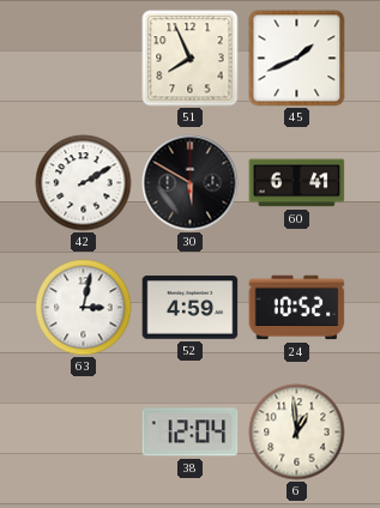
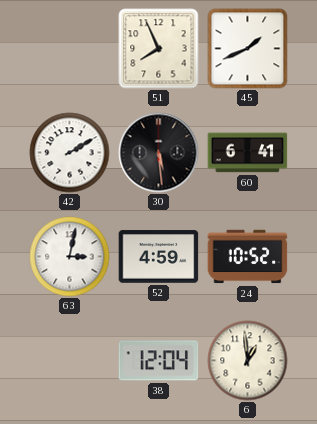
30: 5:50 -> 5:29
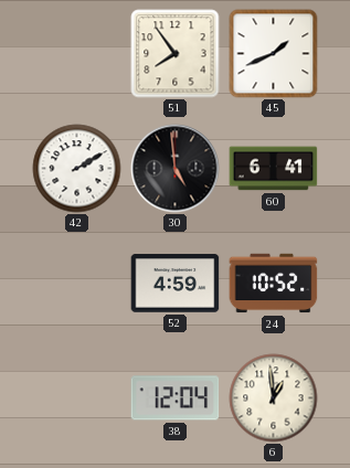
51: 7:56 -> 7:54
30: 5:29 -> 4:59
63: 3:02 -> none
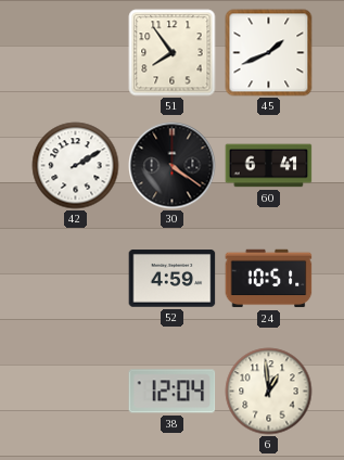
30: 4:59 -> 4:21
24: 10:52 -> 10:51
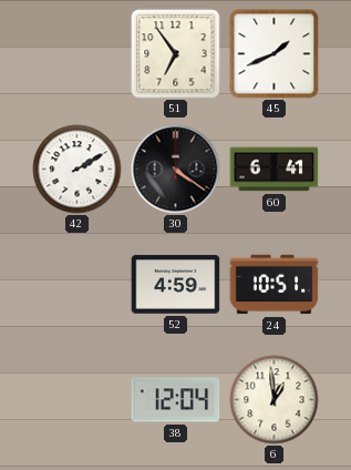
51: 7:54 -> 6:54
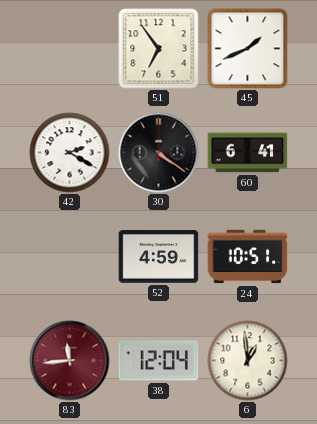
42: 2:10 -> 2:20
83: none -> 11:44
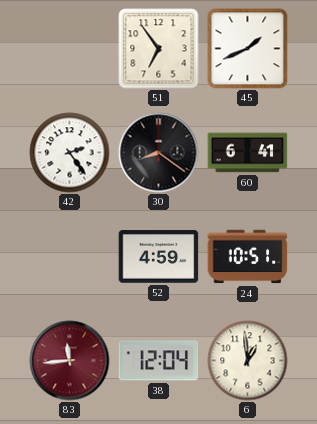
42: 2:20 -> 2:24
30: 4:21 -> 8:21
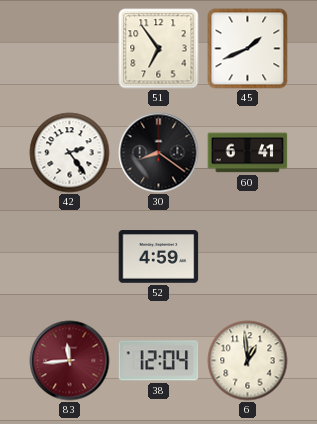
24: 10:51 -> none
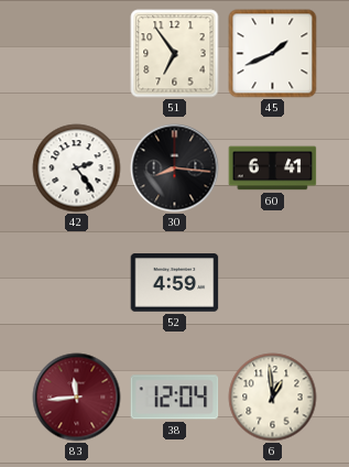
30: 8:21 -> 8:16
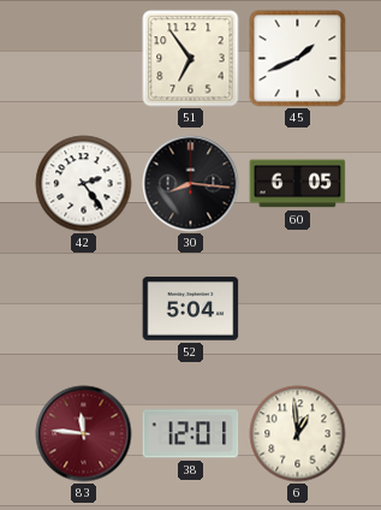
60: 6:41 -> 6:05
52: 4:59 -> 5:04
83: 11:44 -> 11:46
38: 12:04 -> 12:01
